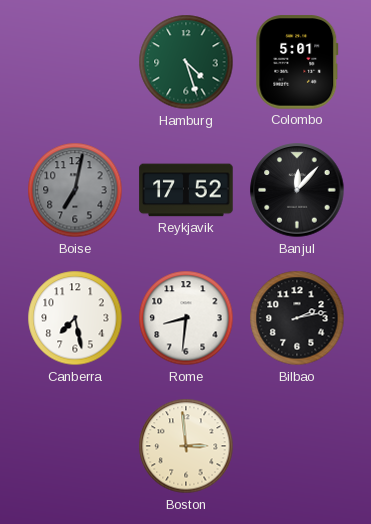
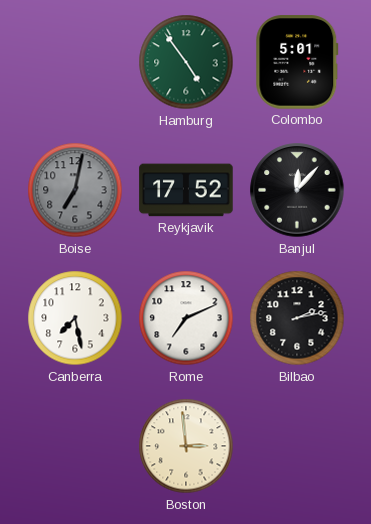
Hamburg: 4:27 -> 4:54
Rome: 8:31 -> 7:11
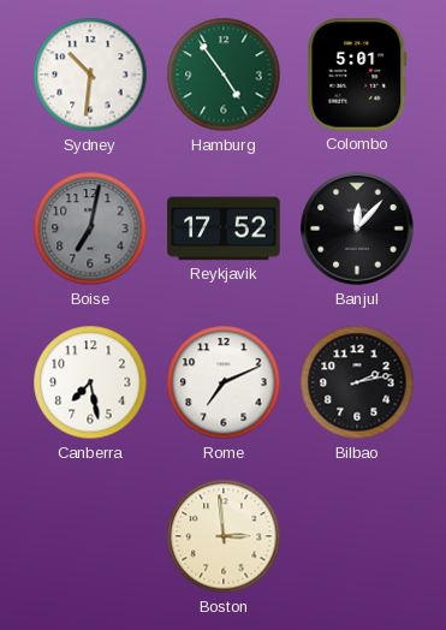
Sydney: none -> 10:31
